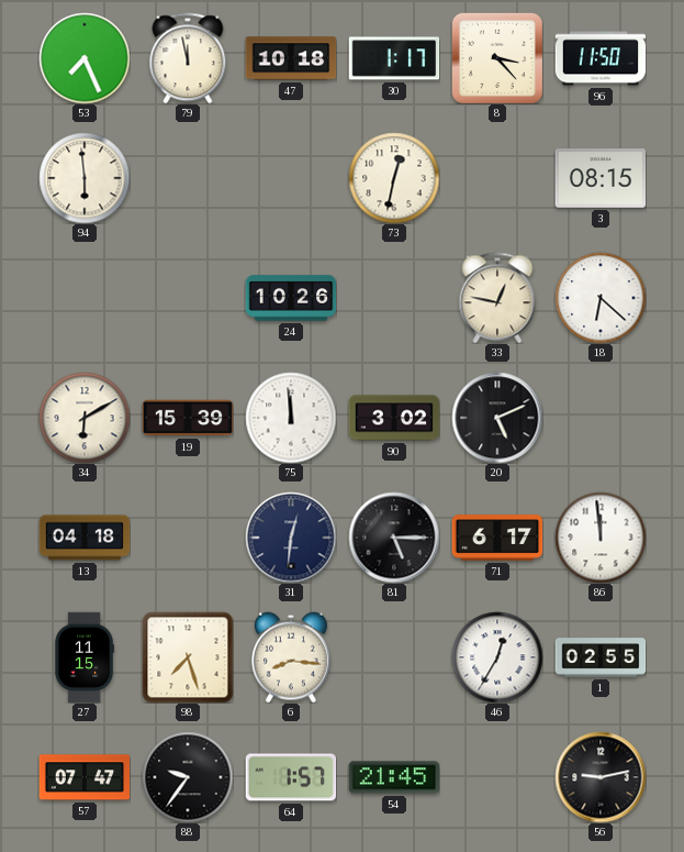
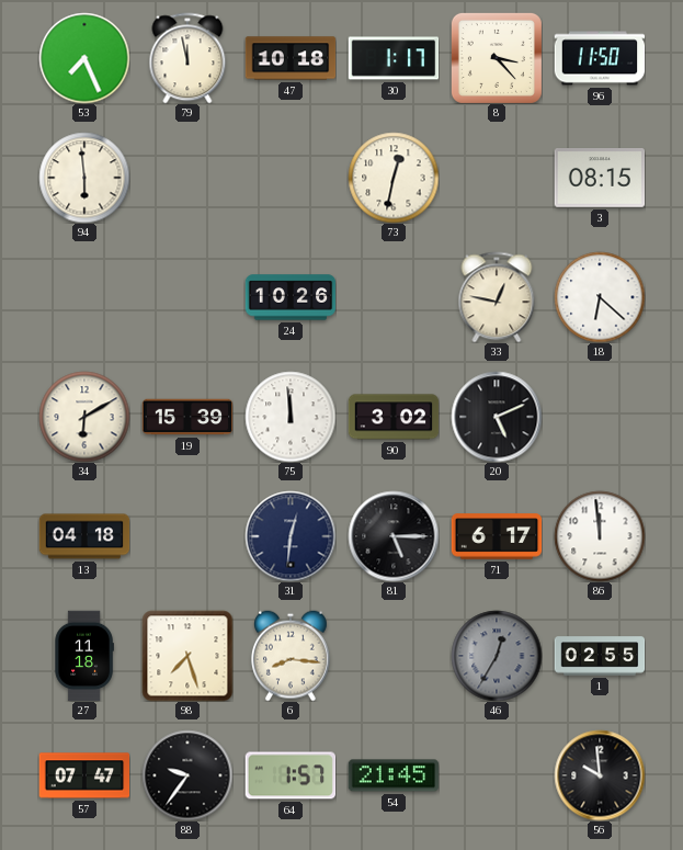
27: 11:15 -> 11:18
46 dial: white -> grey
56: 9:13 -> 9:59
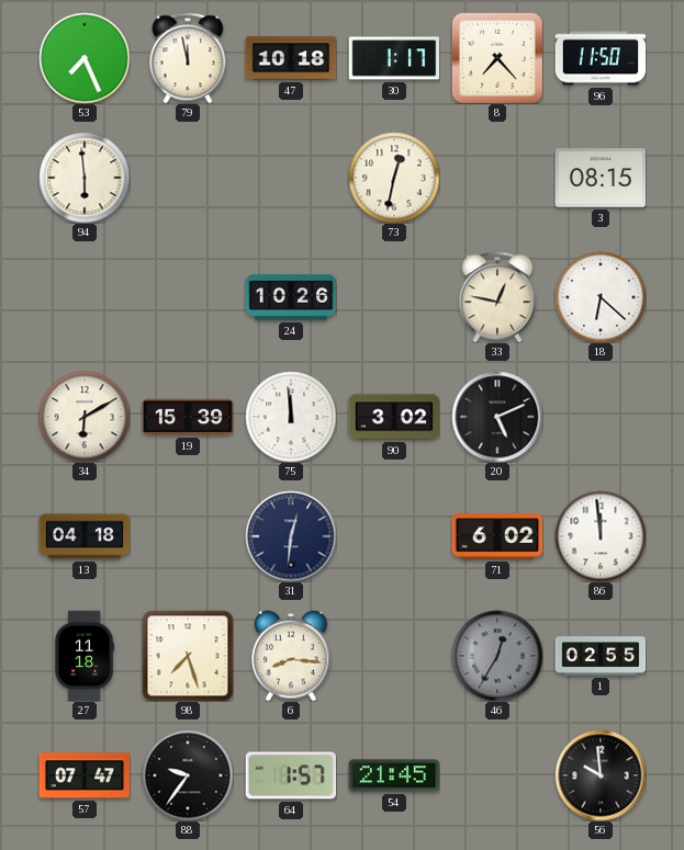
8: 3:23 -> 7:23
81: 5:15 -> none
71: 6:17 -> 6:02
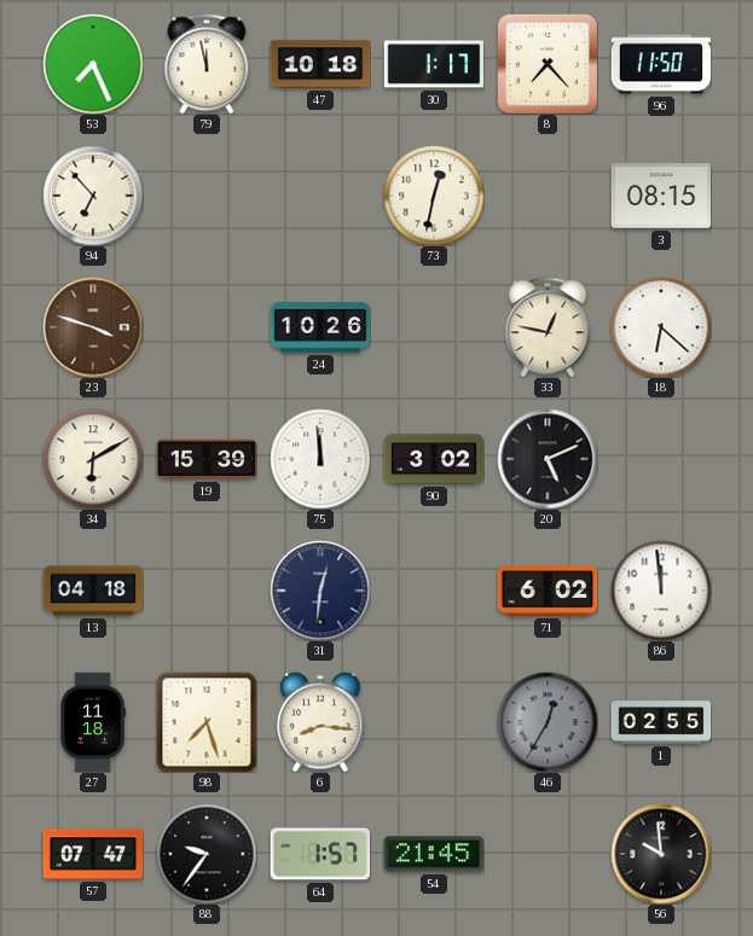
94: 5:59 -> 6:53
23: none -> 3:48
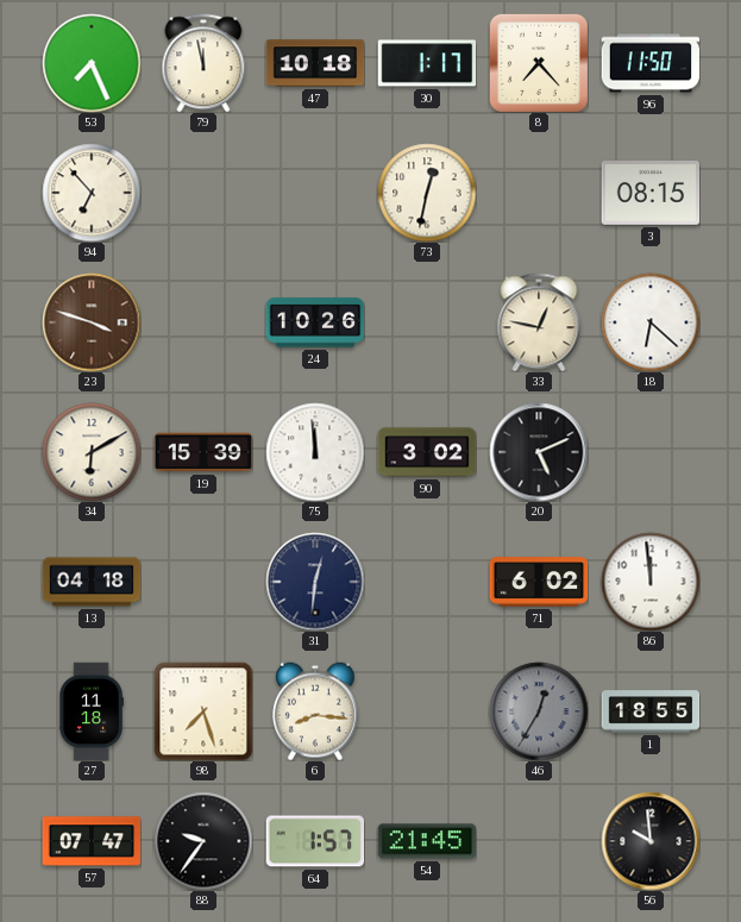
1: 02:55 -> 18:55
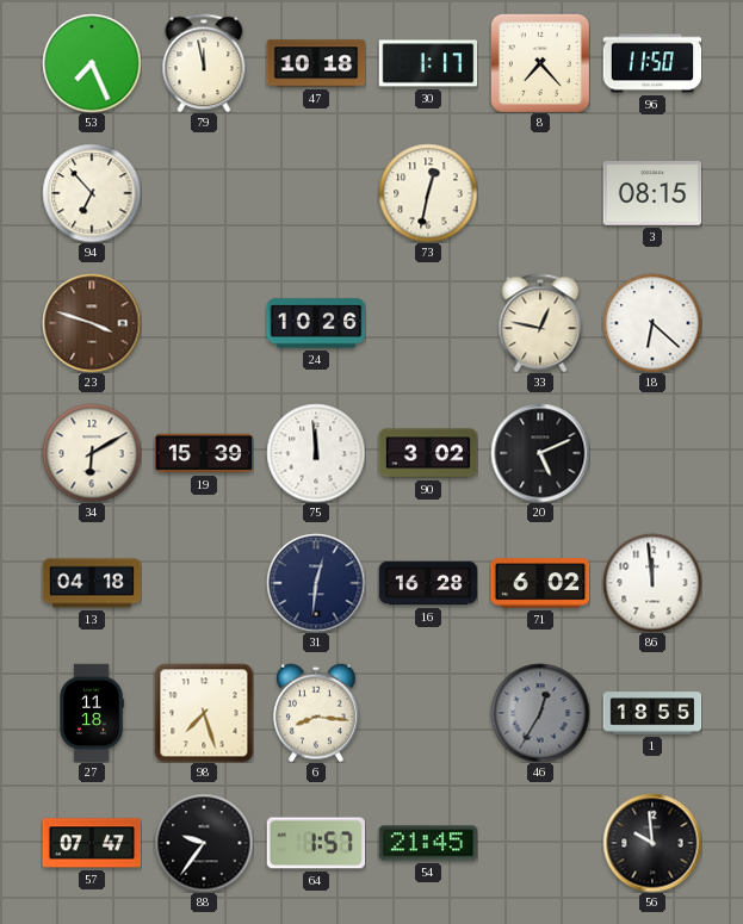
16: none -> 16:28
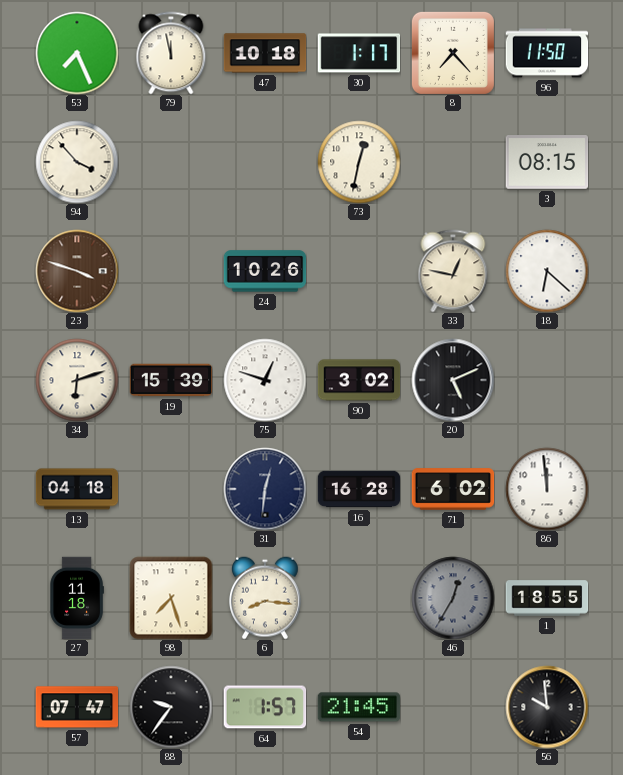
94: 6:53 -> 3:53
34: 6:10 -> 6:12
75: 11:59 -> 12:48
